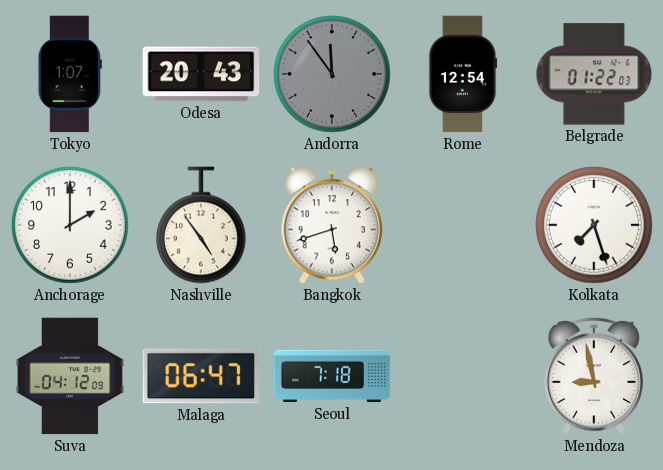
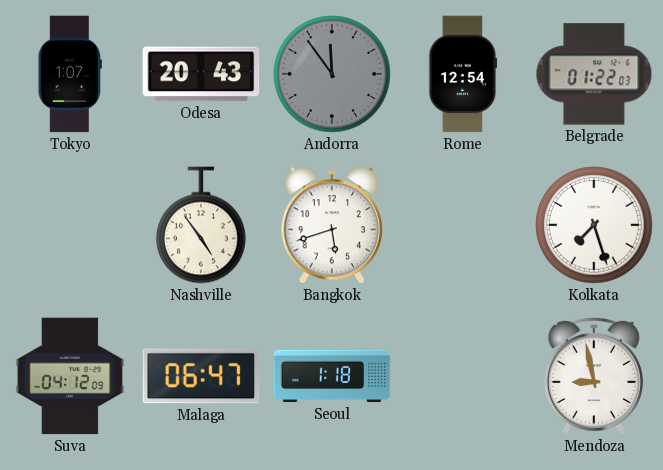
Anchorage: 2:00 -> none
Seoul: 7:18 -> 1:18
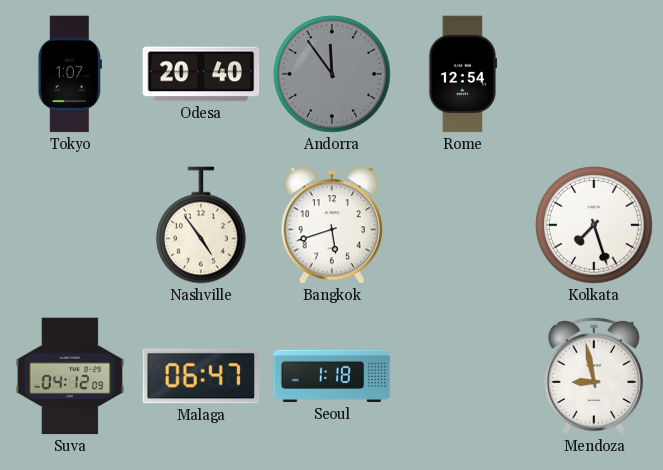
Odesa: 20:43 -> 20:40
Belgrade: 01:22 -> none
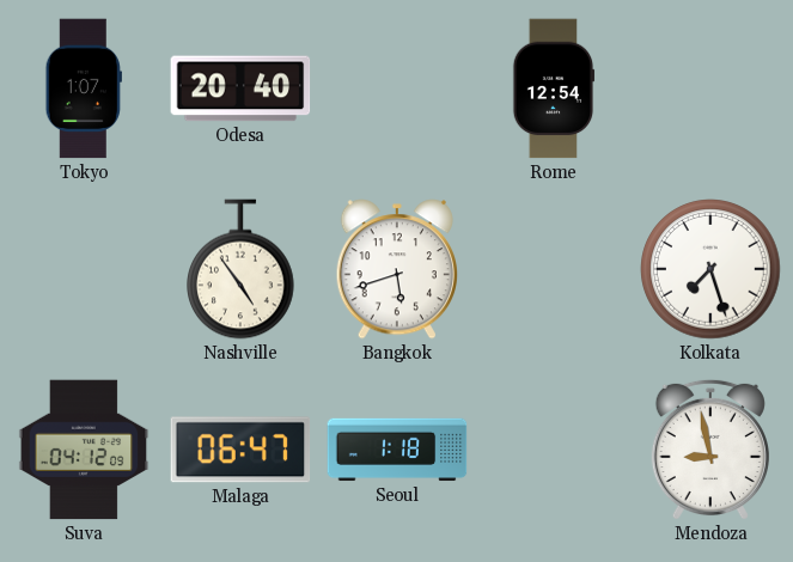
Andorra: 11:54 -> none
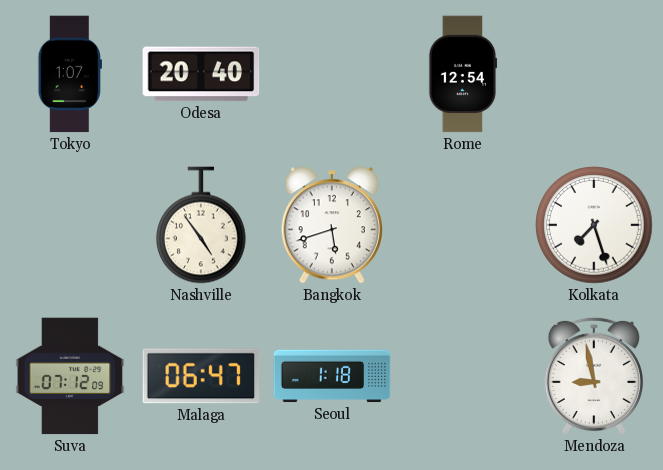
Suva: 04:12 -> 07:12
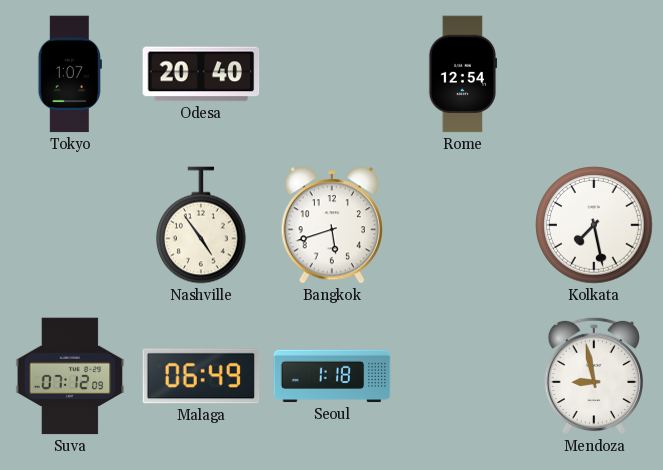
Kolkata: 7:27 -> 7:28
Malaga: 06:47 -> 06:49
